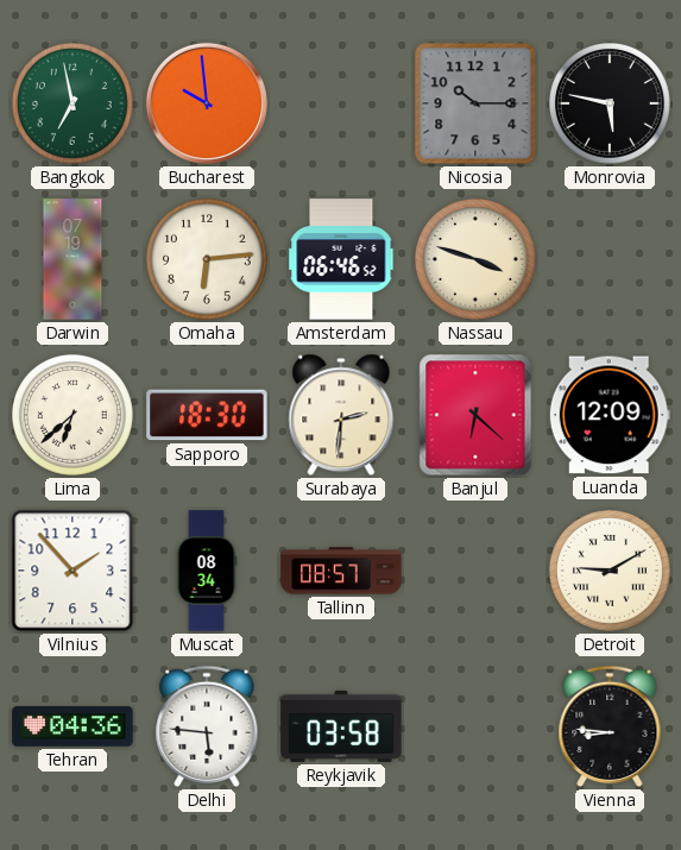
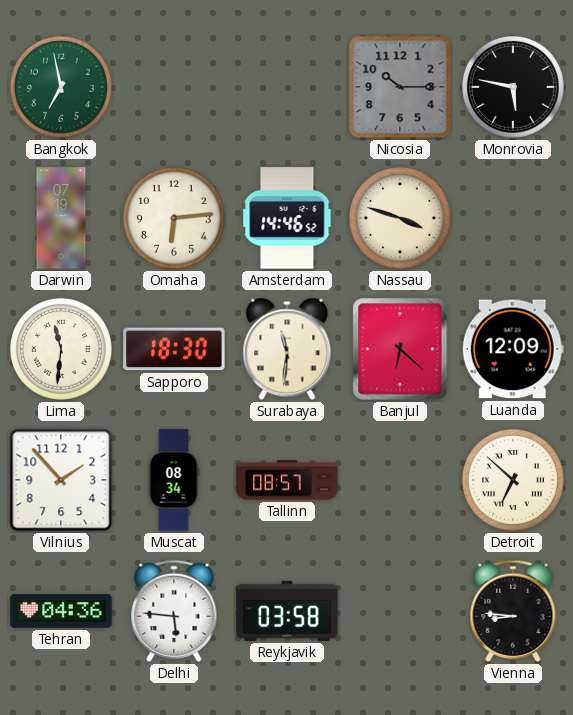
Bucharest: 9:59 -> none
Amsterdam: 06:46 -> 14:46
Lima: 6:38 -> 11:31
Surabaya: 2:31 -> 11:31
Detroit: 9:10 -> 6:52
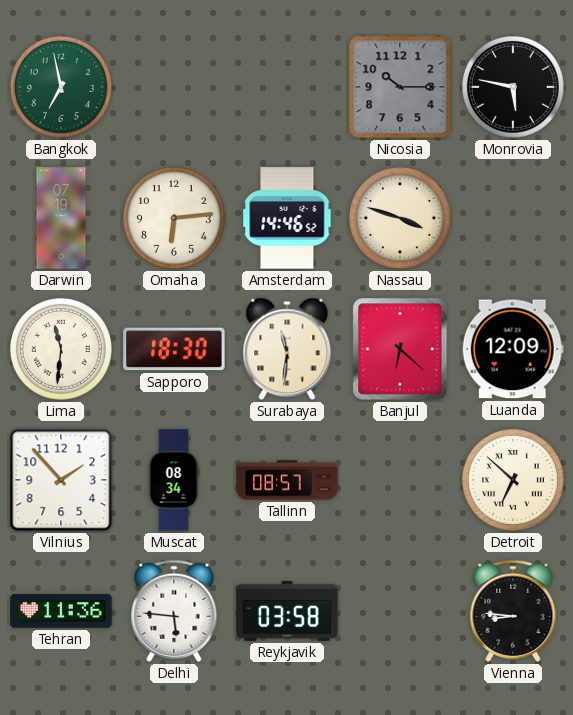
Tehran: 04:36 -> 11:36
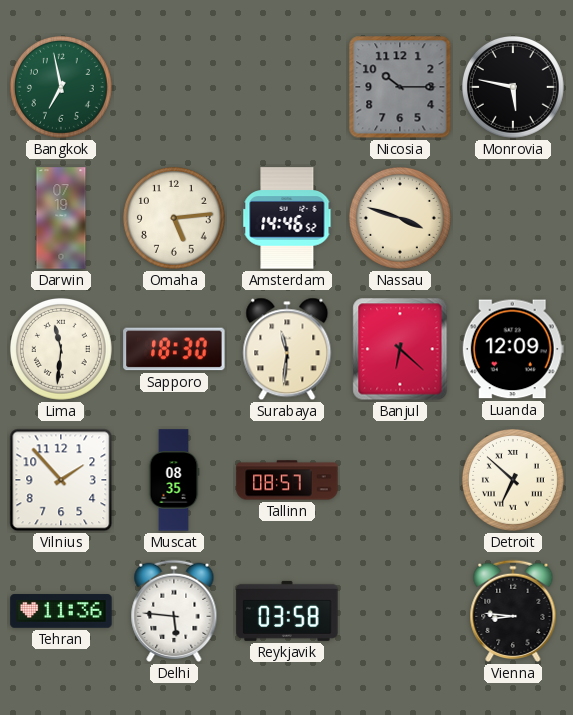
Omaha: 6:14 -> 5:14
Muscat: 08:34 -> 08:35
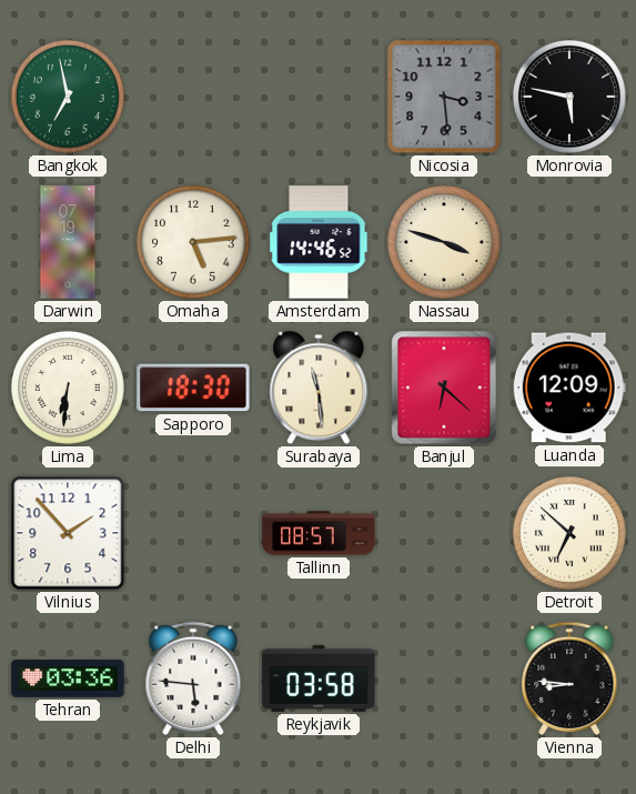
Nicosia: 10:15 -> 3:29
Lima: 11:31 -> 6:31
Surabaya: 11:31 -> 11:29
Muscat: 08:35 -> none
Tehran: 11:36 -> 03:36
